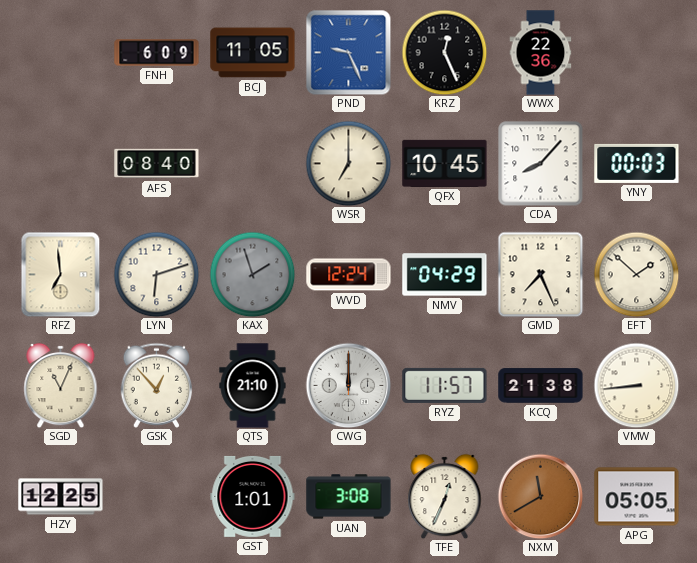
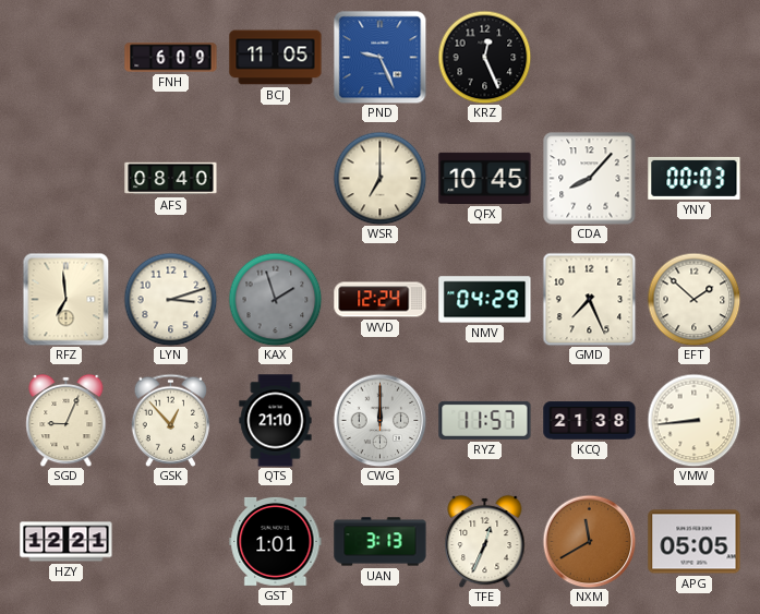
WWX: 22:36 -> none
LYN: 6:12 -> 3:12
SGD: 11:04 -> 9:04
HZY: 12:25 -> 12:21
UAN: 3:08 -> 3:13
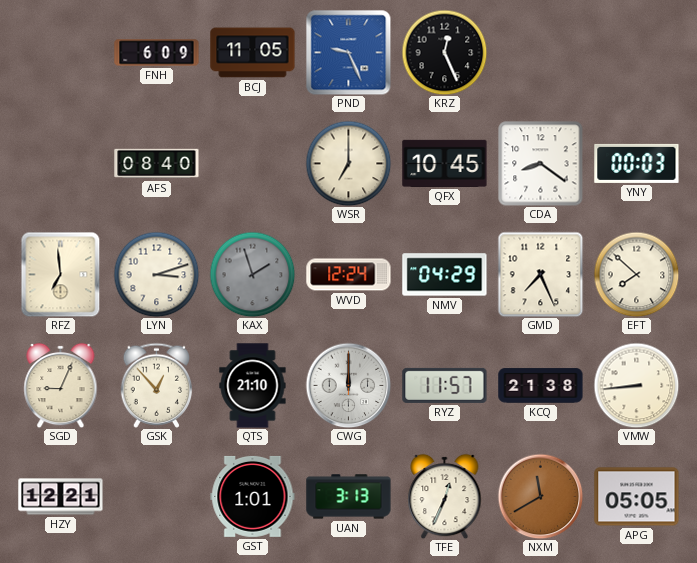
CDA: 8:07 -> 8:21
EFT: 1:52 -> 7:52
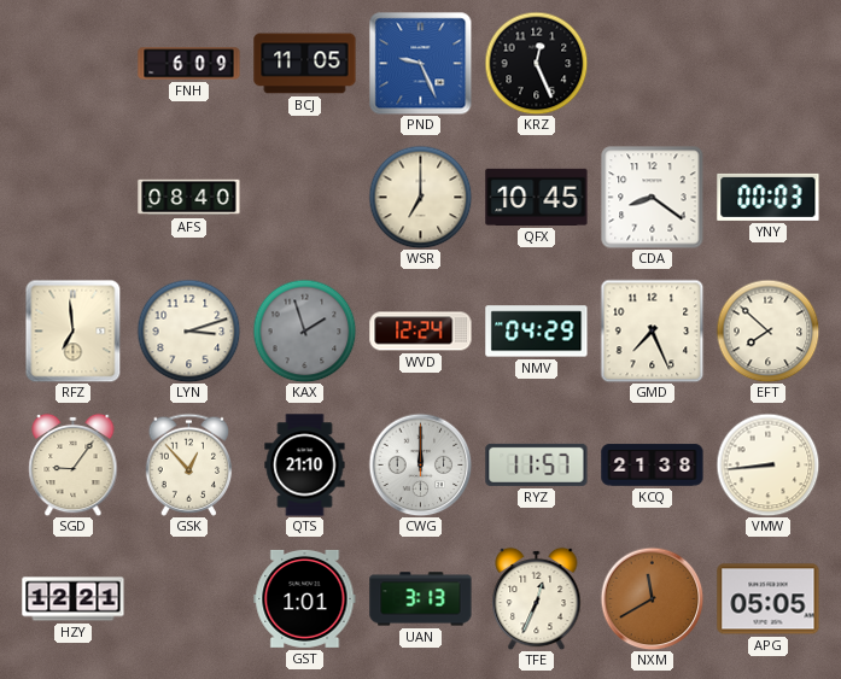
SGD: 9:04 -> 9:06
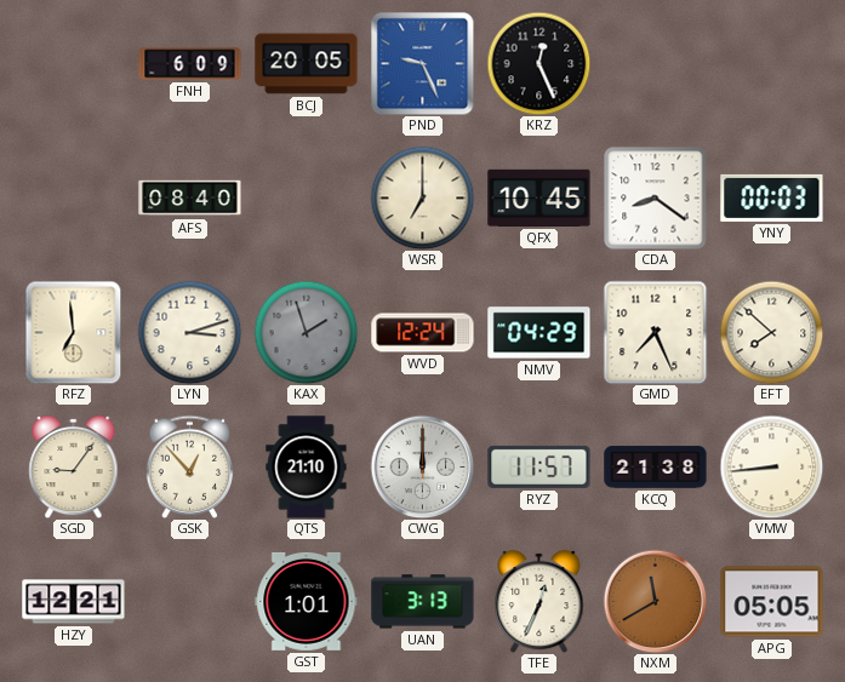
BCJ: 11:05 -> 20:05
